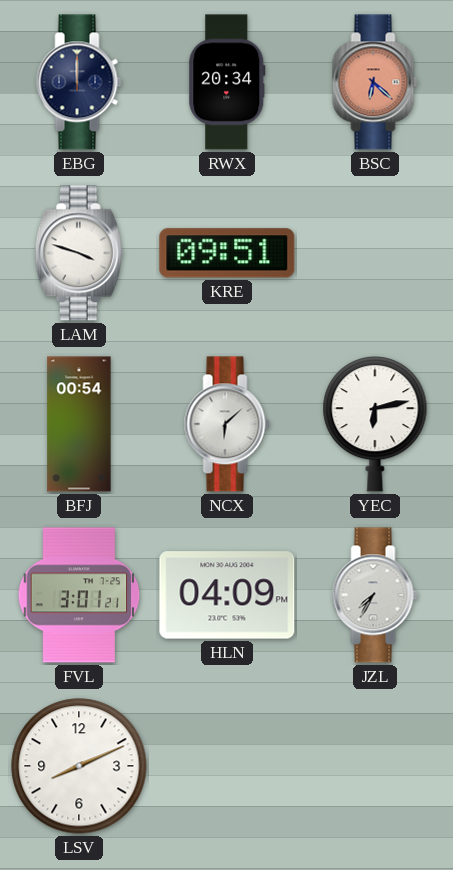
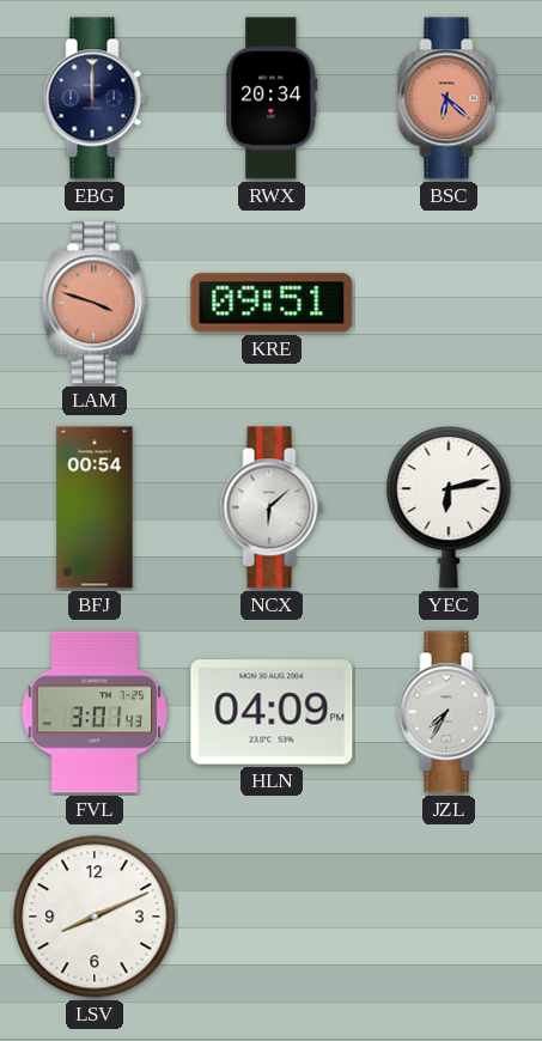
LAM dial: white -> salmon
FVL: 3:01:21 -> 3:01:43
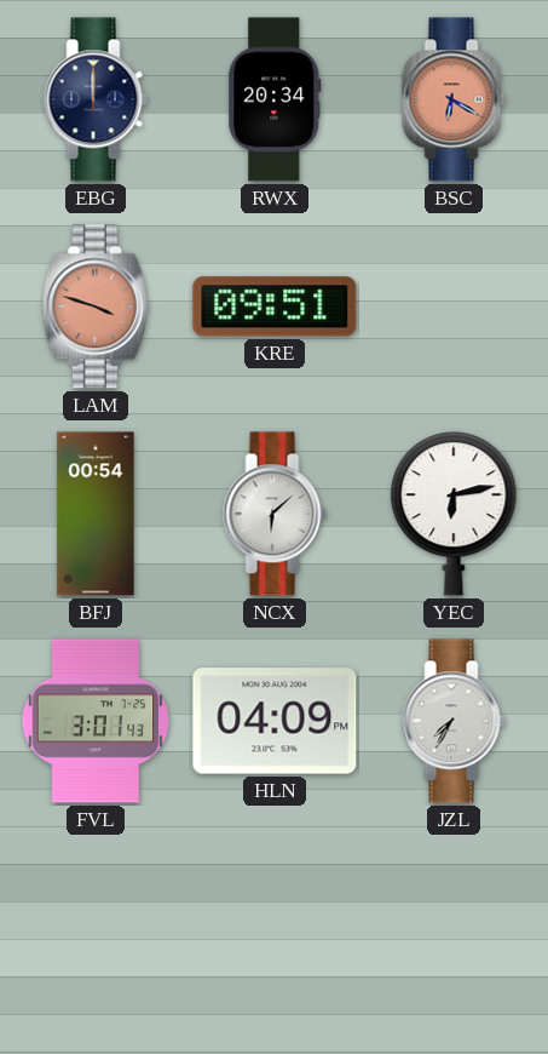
BSC: 6:22 -> 6:20
LSV: 8:11 -> none
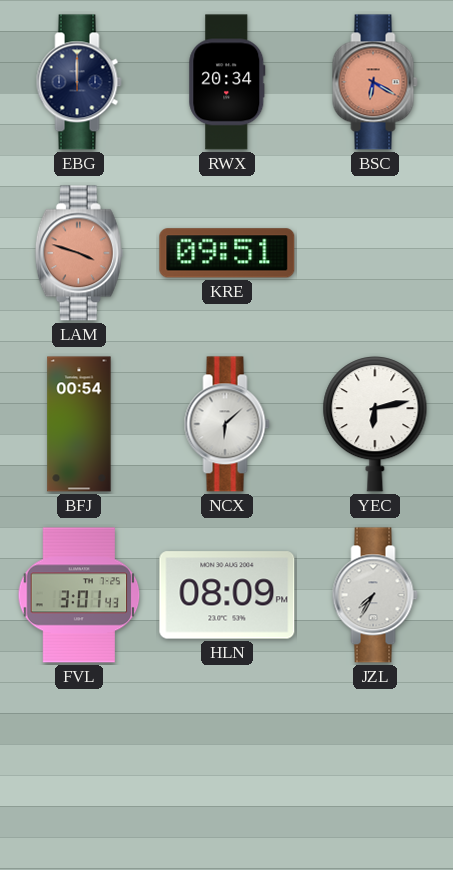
HLN: 04:09 -> 08:09
